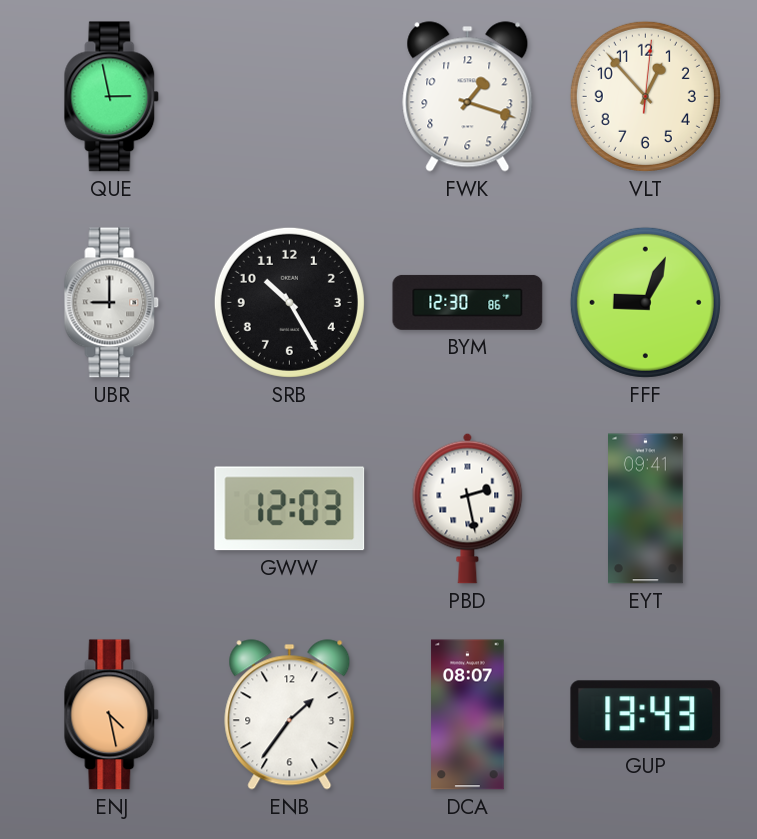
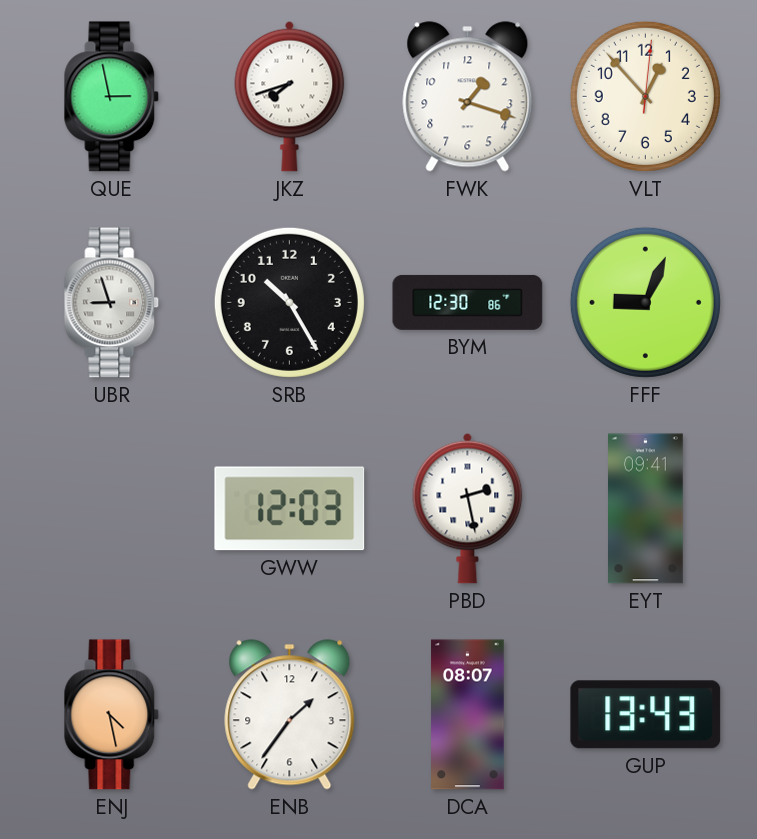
JKZ: none -> 7:42
UBR: 9:00 -> 8:57
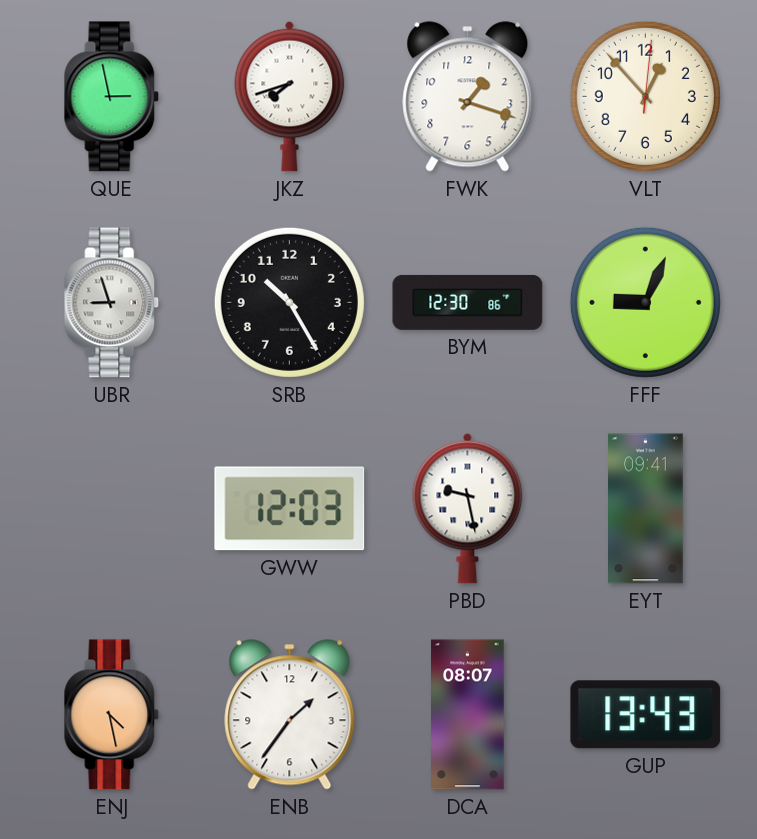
PBD: 2:28 -> 9:28
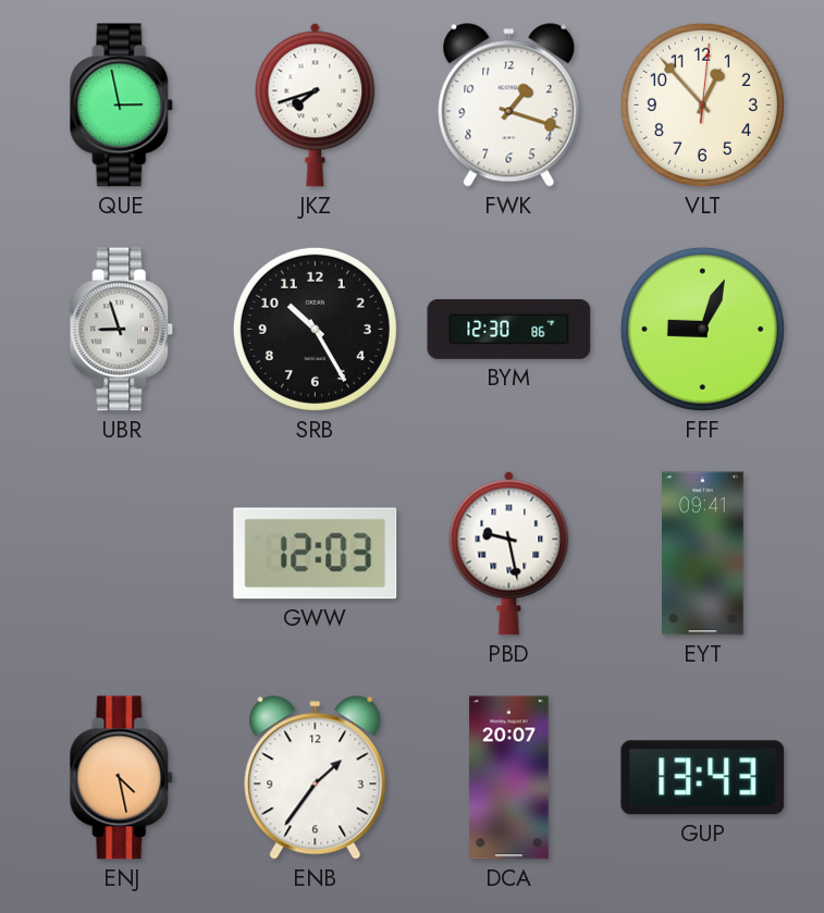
DCA: 08:07 -> 20:07
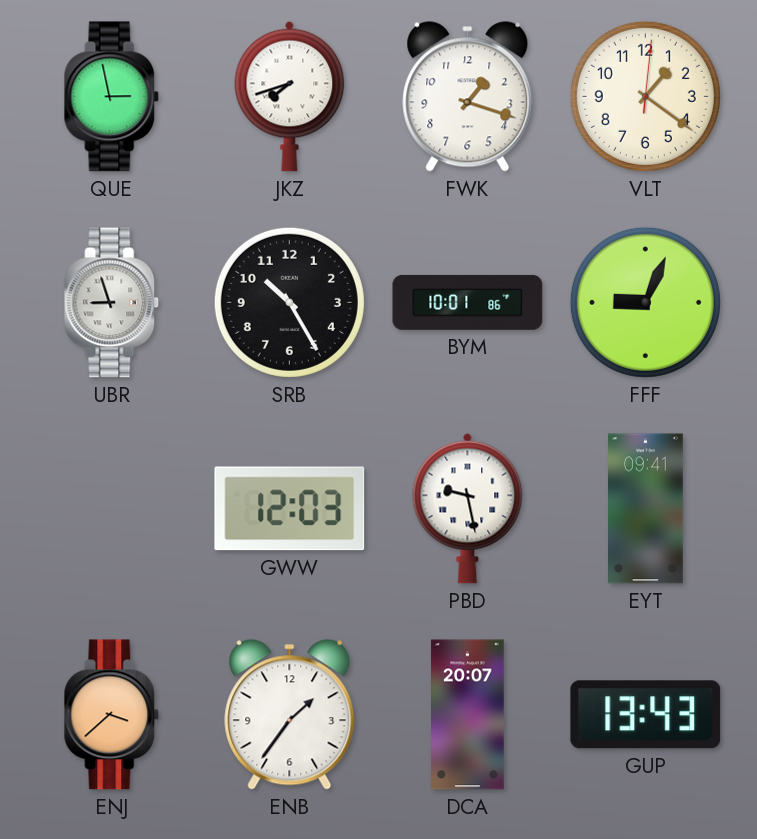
VLT: 12:53 -> 1:21
BYM: 12:30 -> 10:01
ENJ: 4:28 -> 3:38
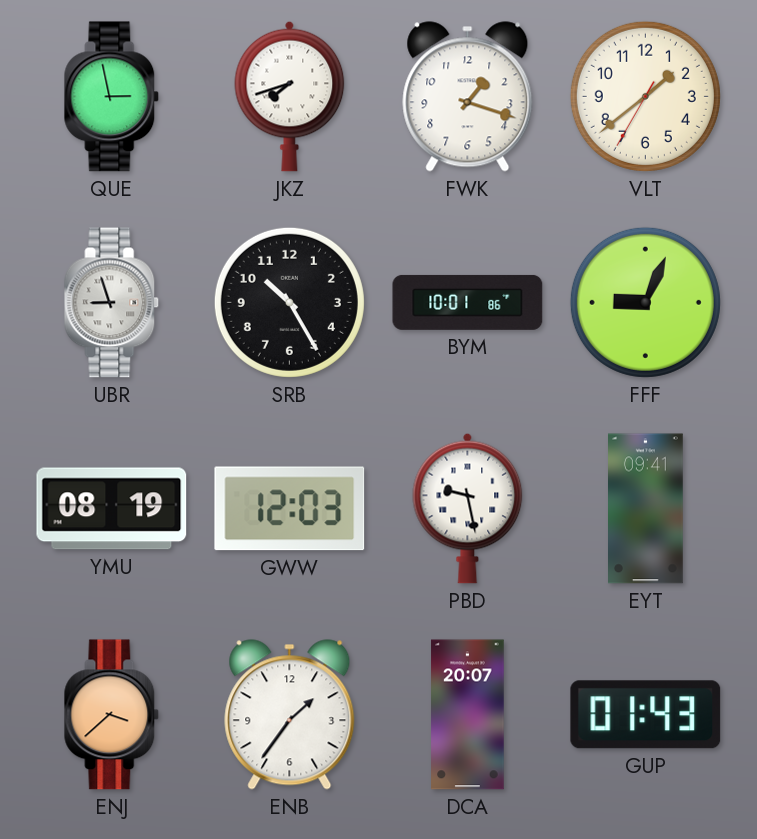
VLT: 1:21 -> 1:38
YMU: none -> 08:19
GUP: 13:43 -> 01:43
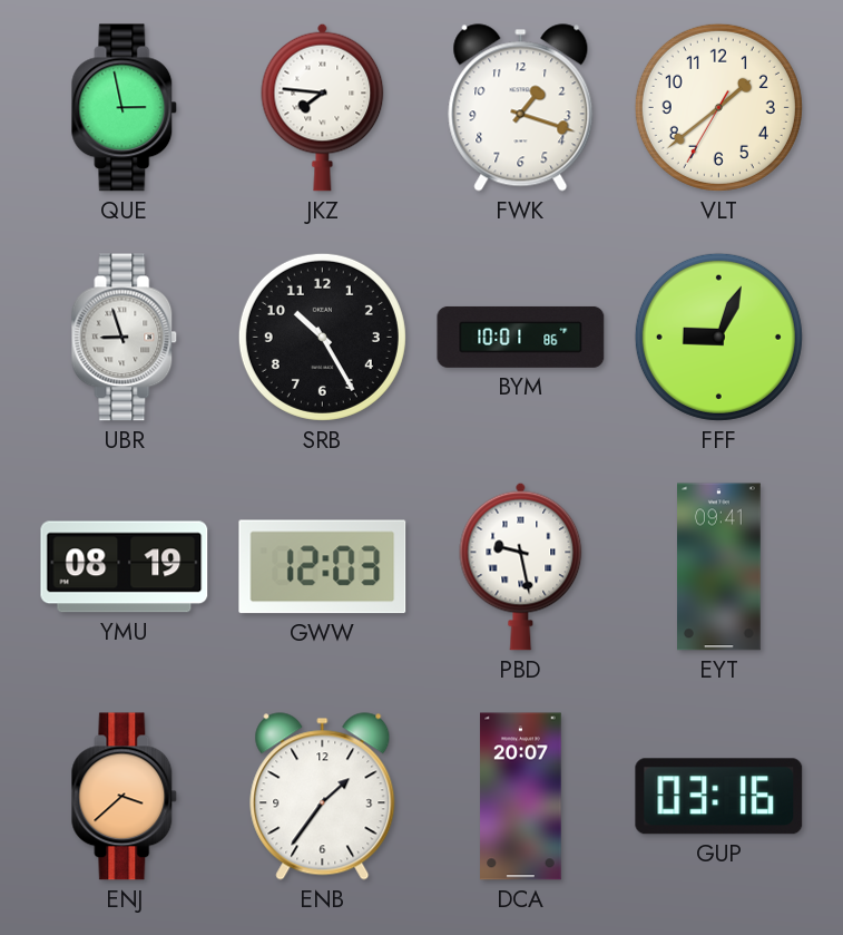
JKZ: 7:42 -> 7:46
GUP: 01:43 -> 03:16
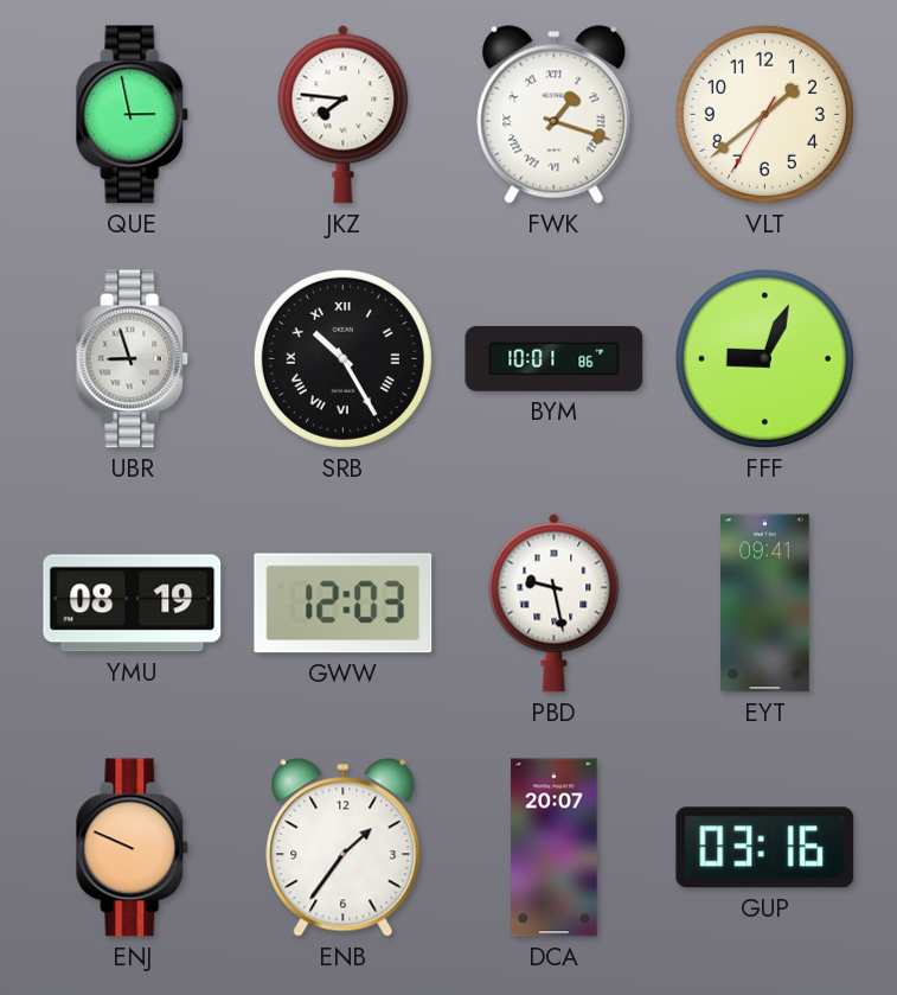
FWK numerals: Arabic -> Roman
SRB numerals: Arabic -> Roman
ENJ: 3:38 -> 9:49
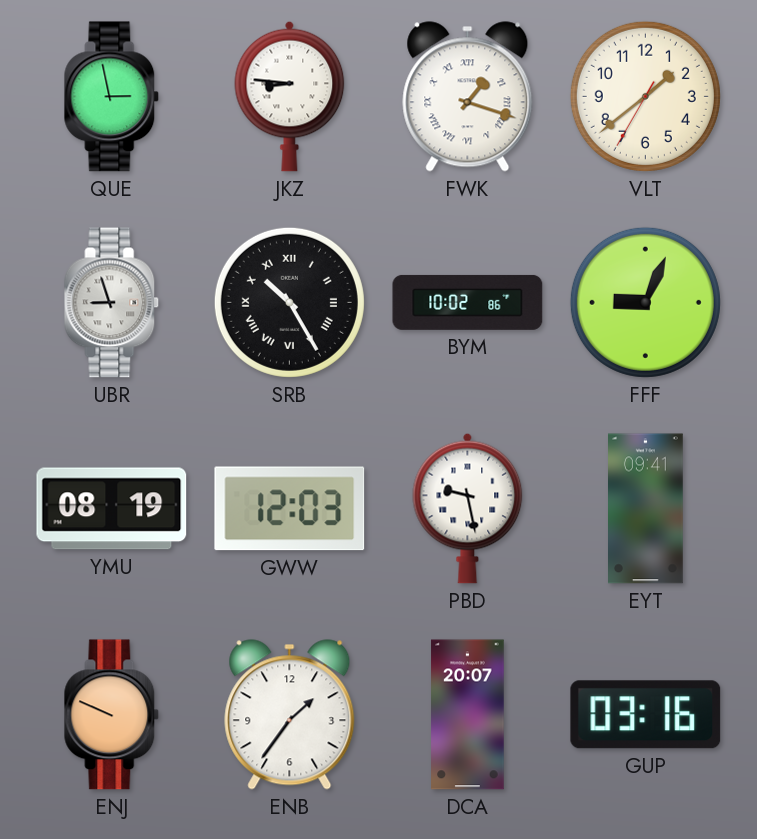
JKZ: 7:46 -> 8:46
BYM: 10:01 -> 10:02
